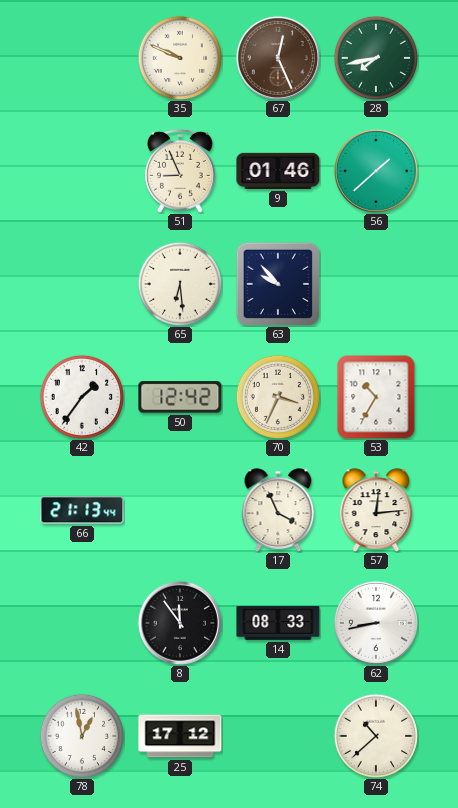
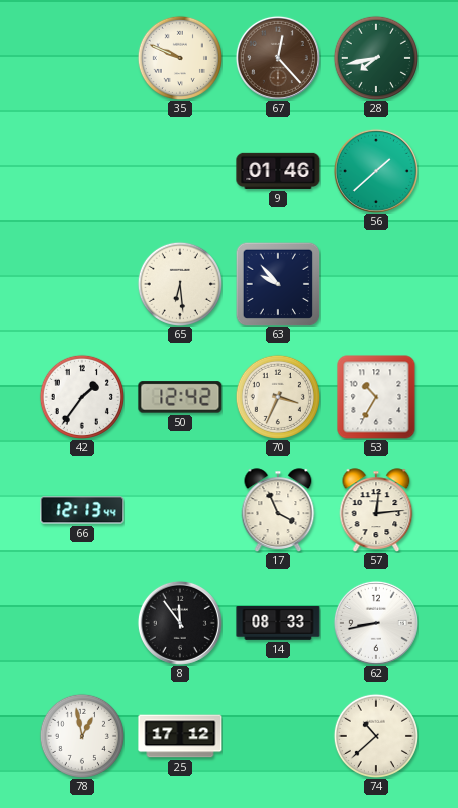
67: 12:26 -> 12:23
51: 8:56 -> none
66: 21:13 -> 12:13
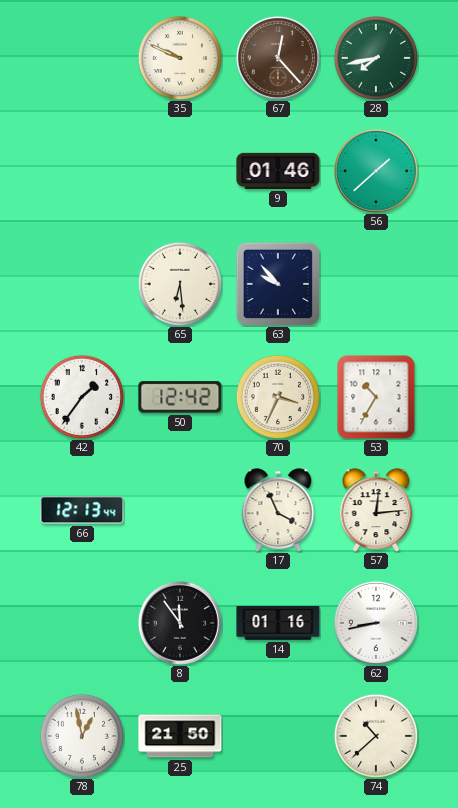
14: 08:33 -> 01:16
25: 17:12 -> 21:50
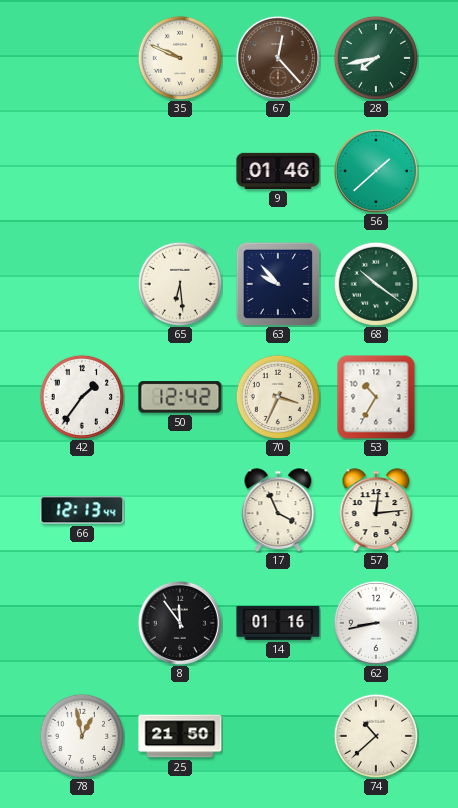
68: none -> 10:21
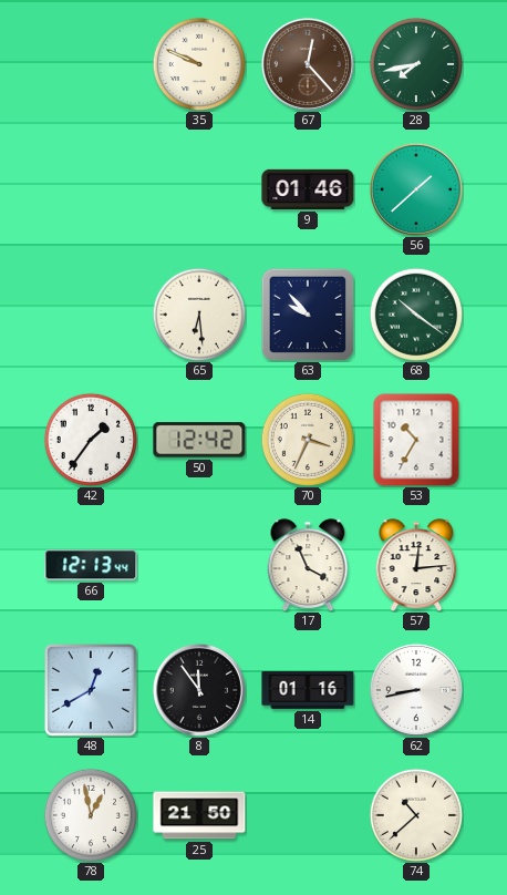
48: none -> 12:40
